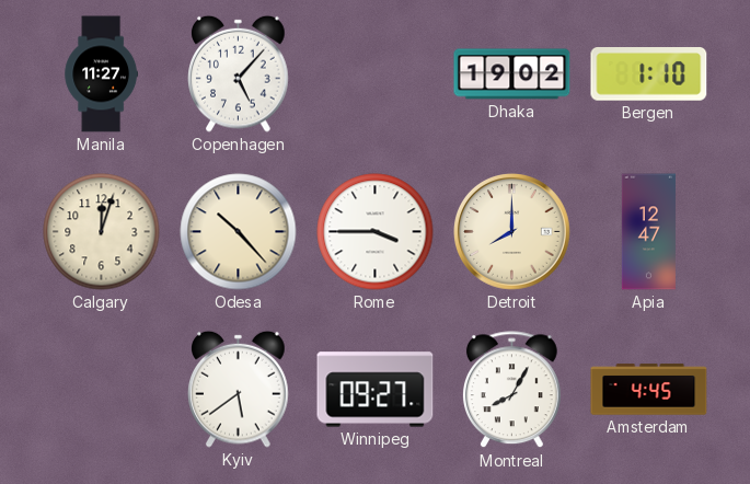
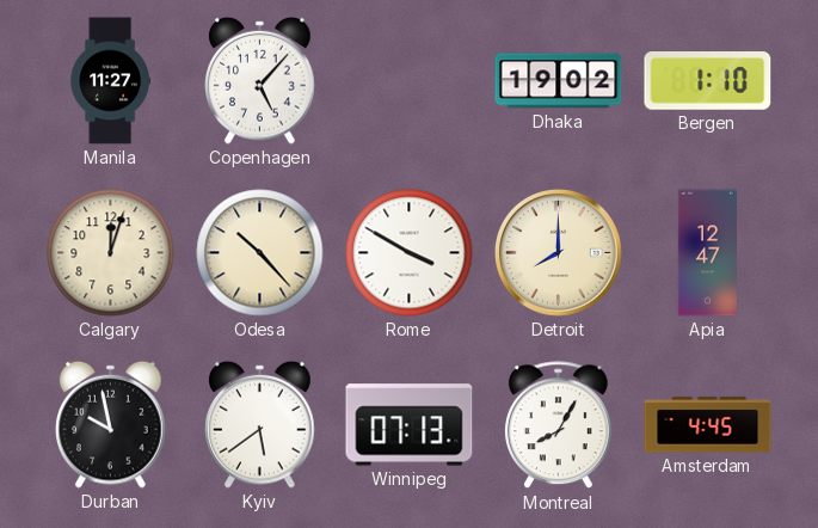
Rome: 3:45 -> 3:50
Durban: none -> 9:58
Winnipeg: 09:27 -> 07:13
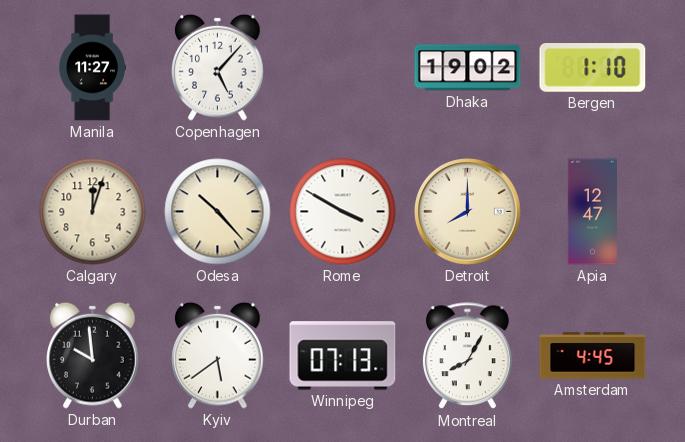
Durban: 9:58 -> 9:59
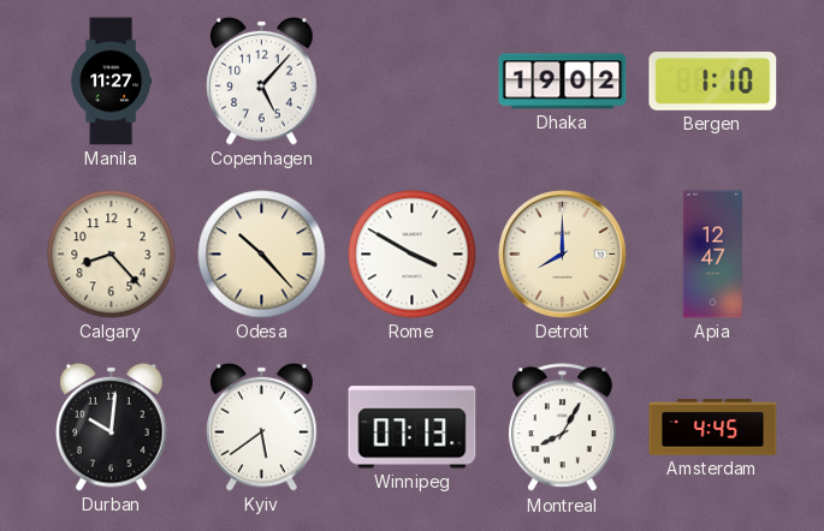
Calgary: 12:03 -> 8:23
Durban: 9:59 -> 10:01
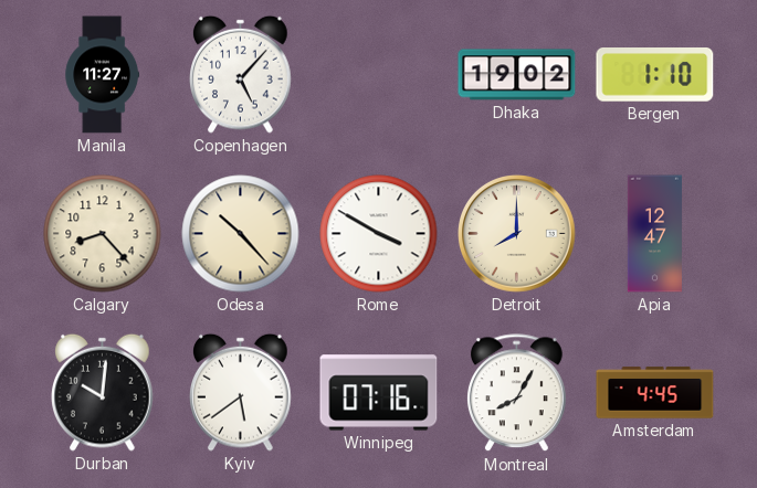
Winnipeg: 07:13 -> 07:16
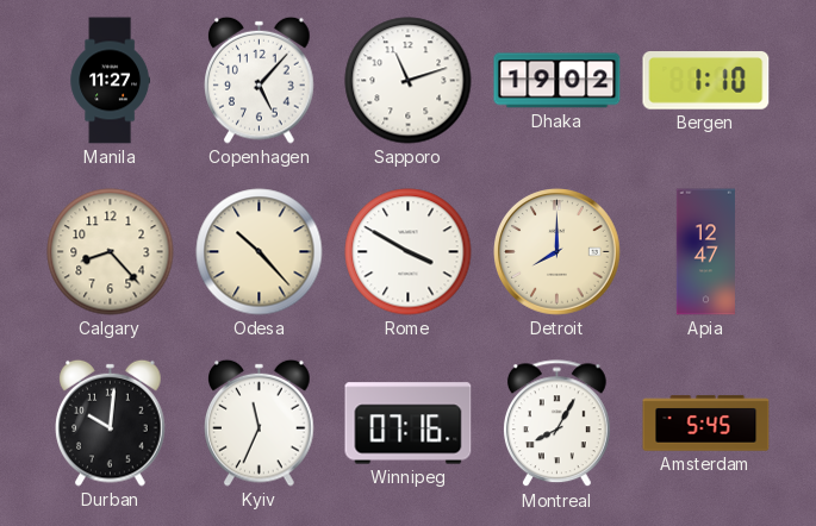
Sapporo: none -> 11:12
Kyiv: 5:39 -> 11:34
Amsterdam: 4:45 -> 5:45
